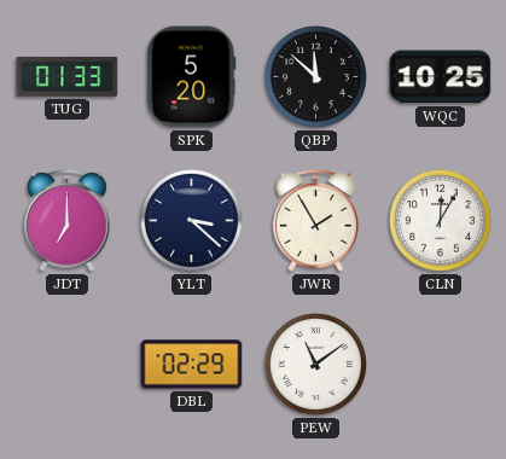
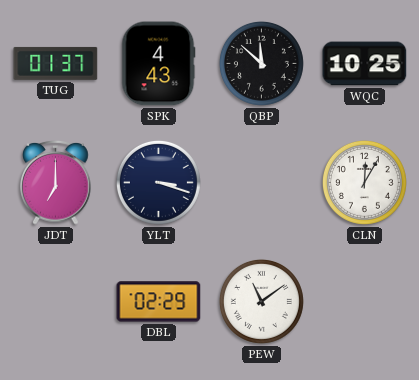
TUG: 01:33 -> 01:37
SPK: 5:20 -> 4:43
YLT: 3:22 -> 3:18
JWR: 1:55 -> none
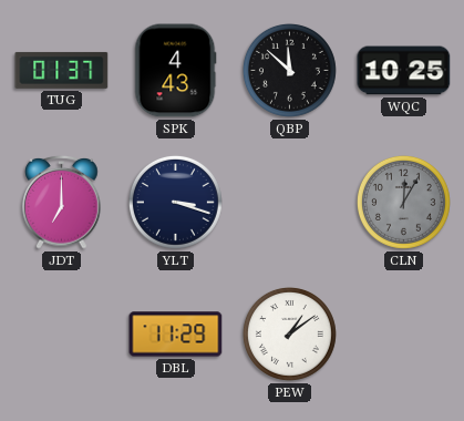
CLN dial: white -> grey
DBL: 02:29 -> 11:29
PEW: 11:09 -> 1:09
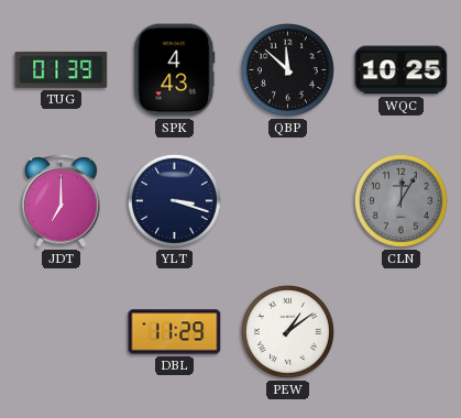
TUG: 01:37 -> 01:39
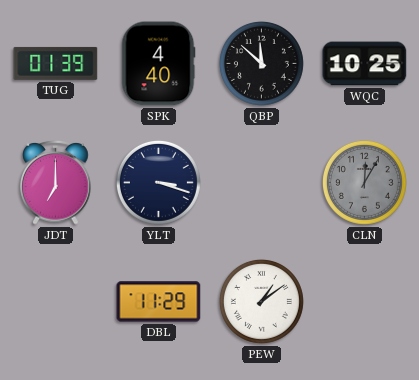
SPK: 4:43 -> 4:40
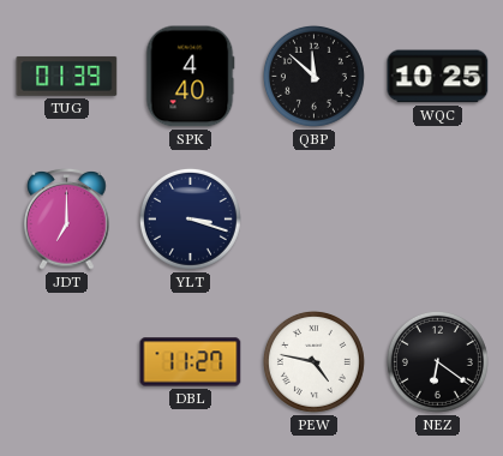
CLN: 12:05 -> none
DBL: 11:29 -> 11:27
PEW: 1:09 -> 4:47
NEZ: none -> 6:21
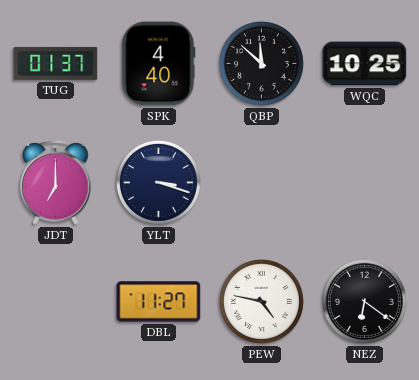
TUG: 01:39 -> 01:37
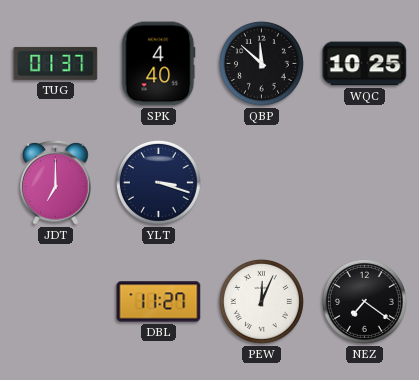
PEW: 4:47 -> 12:04
NEZ: 6:21 -> 7:21
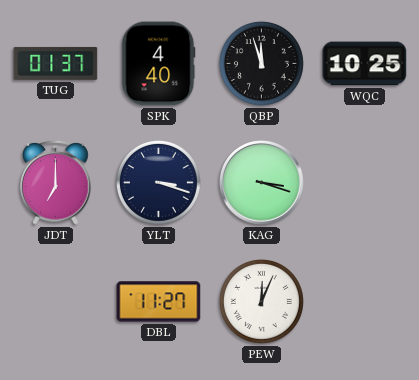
QBP: 11:52 -> 11:57
KAG: none -> 3:18
NEZ: 7:21 -> none
